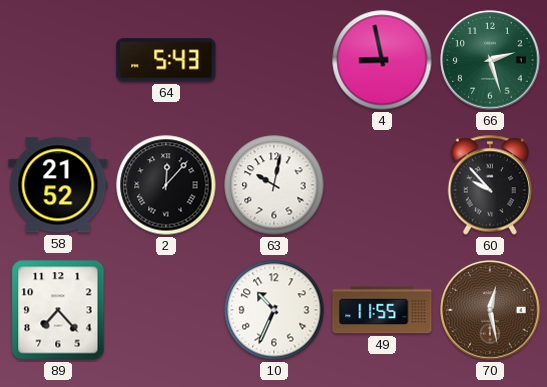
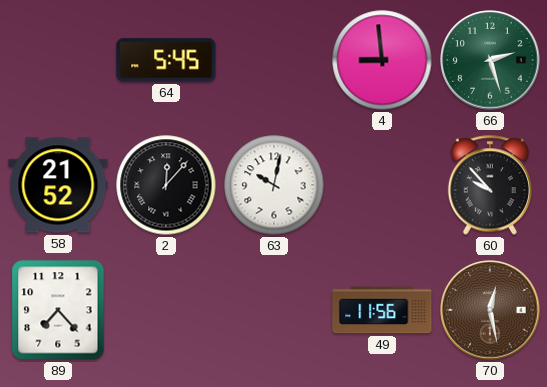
64: 5:43 -> 5:45
4: 8:58 -> 8:59
10: 10:34 -> none
49: 11:55 -> 11:56
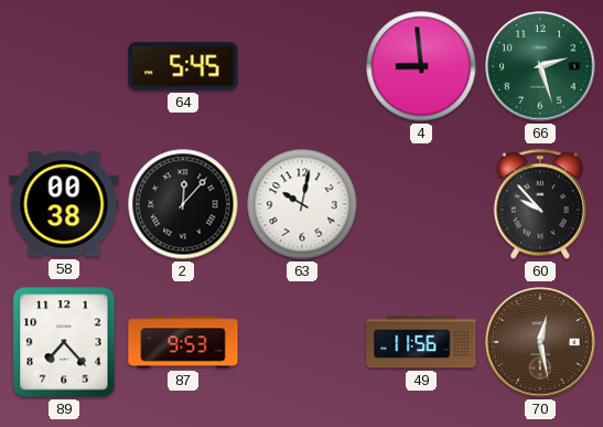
58: 21:52 -> 00:38
87: none -> 9:53
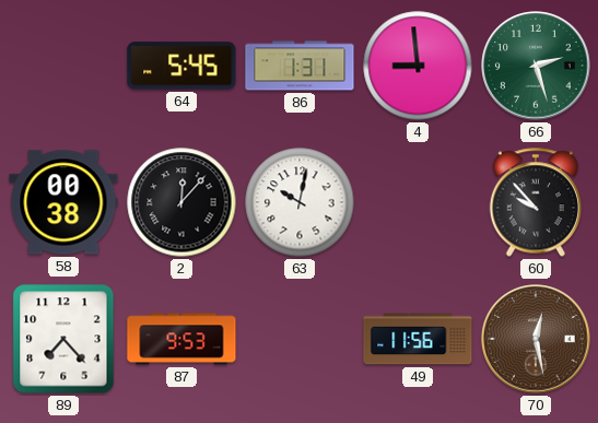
86: none -> 1:31
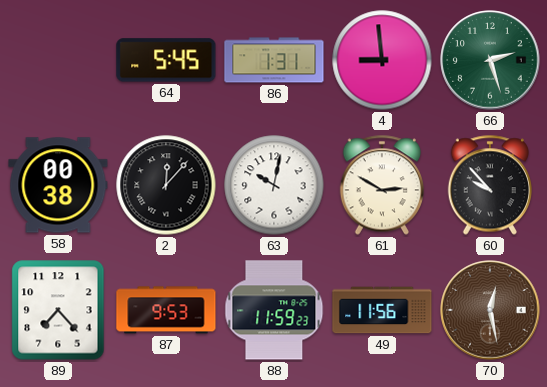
61: none -> 2:50
88: none -> 11:59
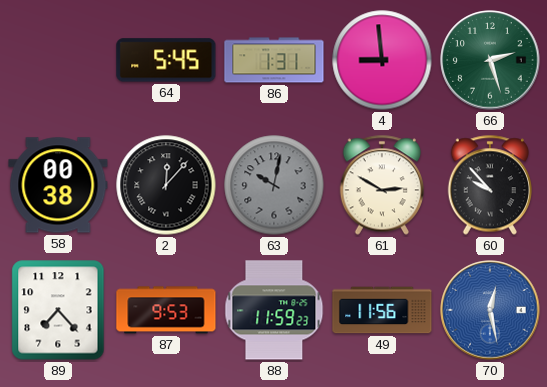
63 dial: white -> grey
70 dial: brown -> blue
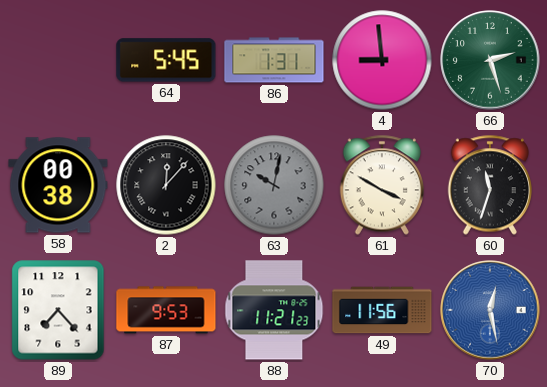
61: 2:50 -> 3:50
60: 9:53 -> 11:33
88: 11:59 -> 11:21
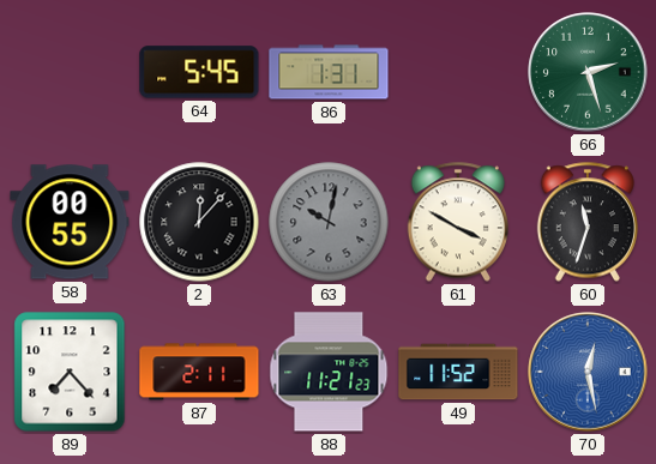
4: 8:59 -> none
58: 00:38 -> 00:55
87: 9:53 -> 2:11
49: 11:56 -> 11:52
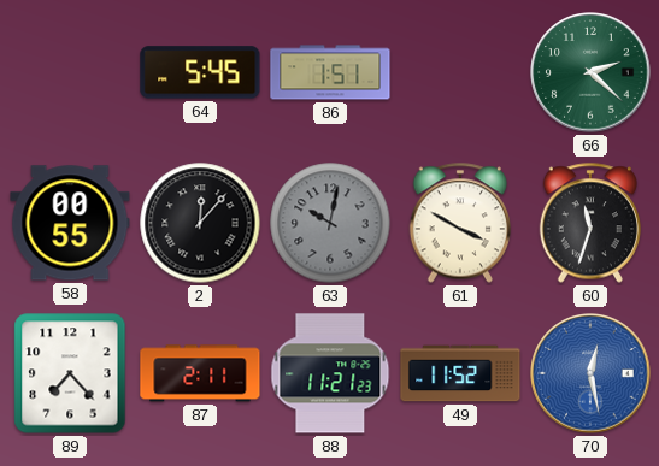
86: 1:31 -> 1:51
66: 2:27 -> 2:22
